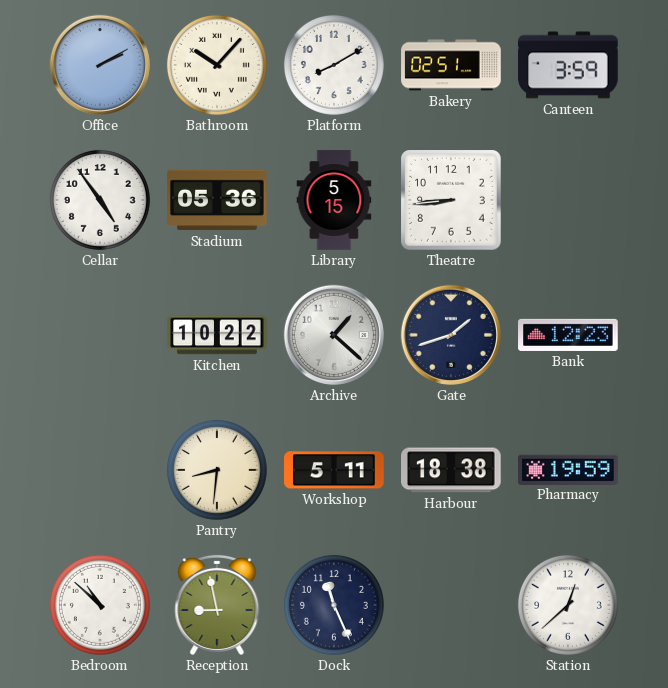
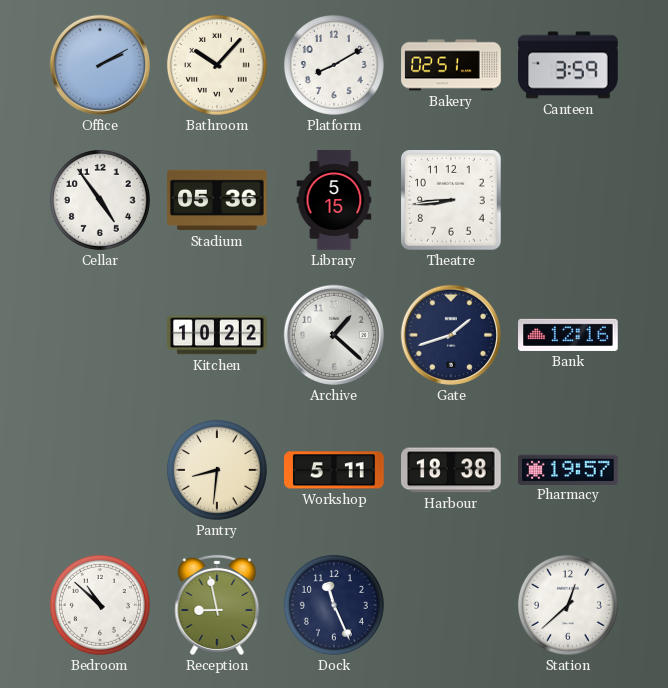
Bank: 12:23 -> 12:16
Pharmacy: 19:59 -> 19:57
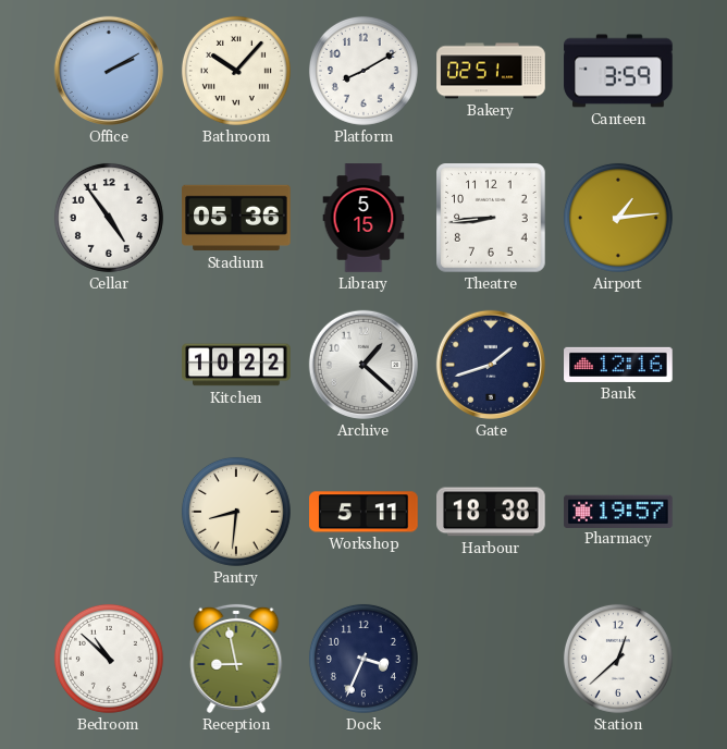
Airport: none -> 1:14
Dock: 11:26 -> 3:34
